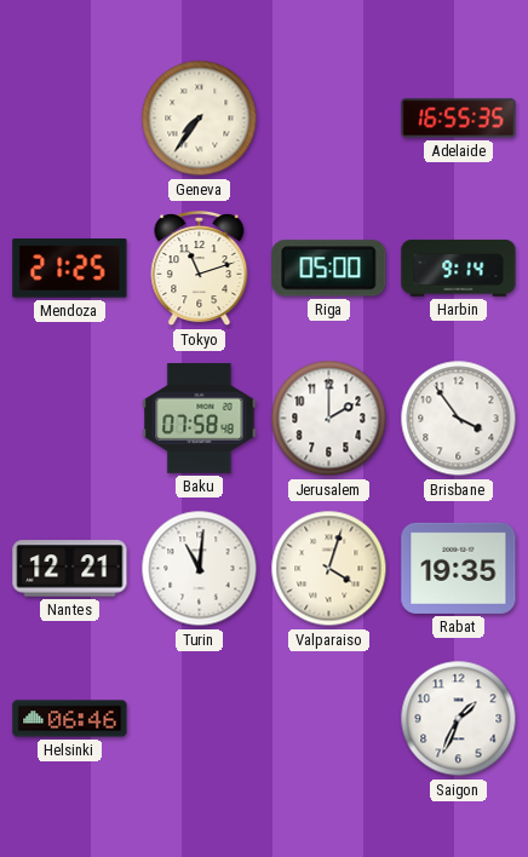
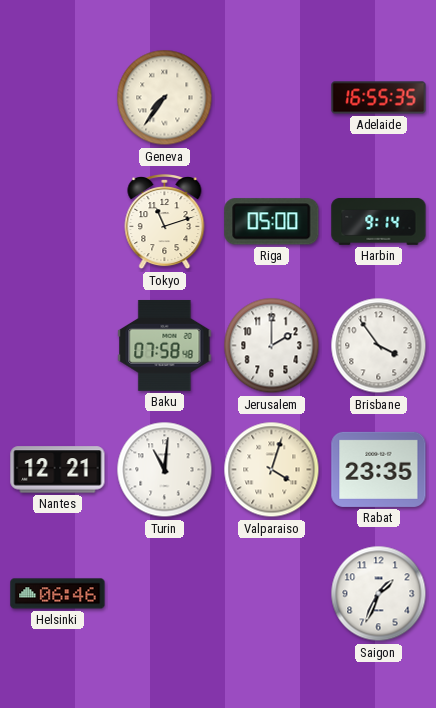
Mendoza: 21:25 -> none
Rabat: 19:35 -> 23:35
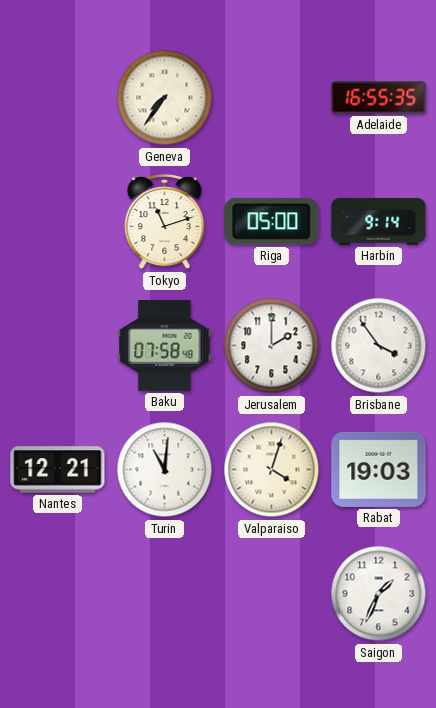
Rabat: 23:35 -> 19:03
Helsinki: 06:46 -> none
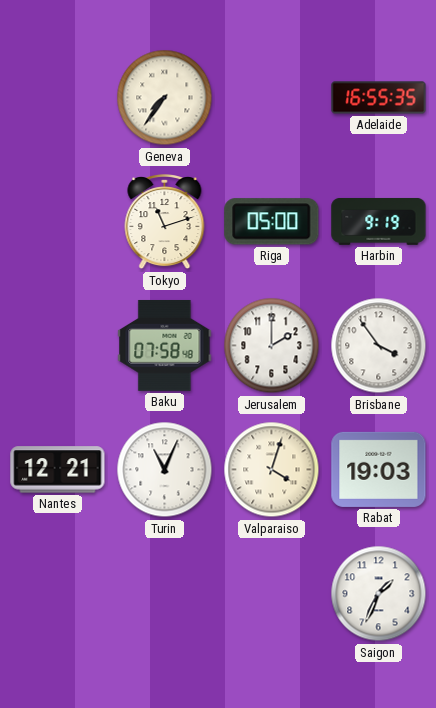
Harbin: 9:14 -> 9:19
Turin: 11:01 -> 11:04
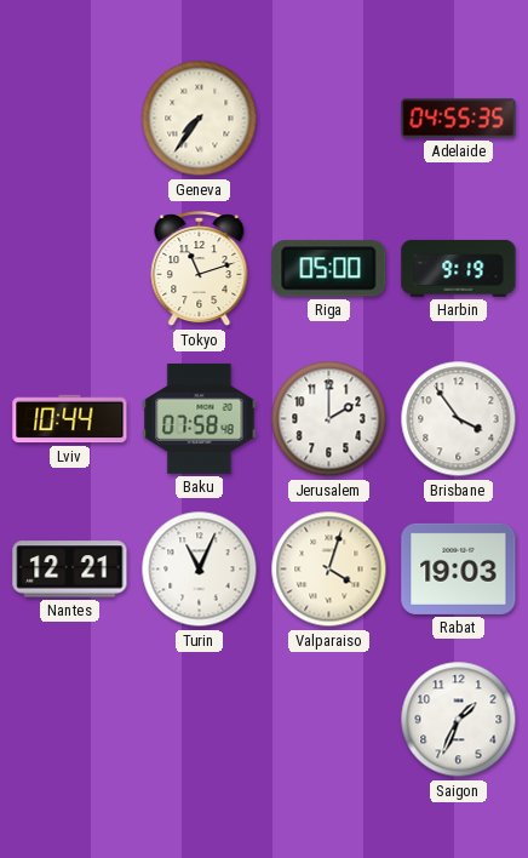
Adelaide: 16:55 -> 04:55
Lviv: none -> 10:44
